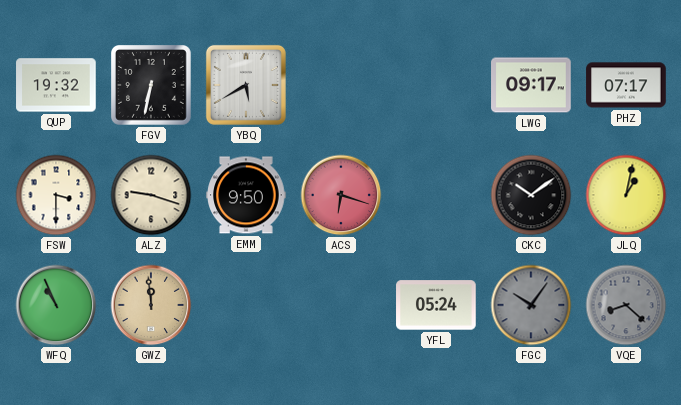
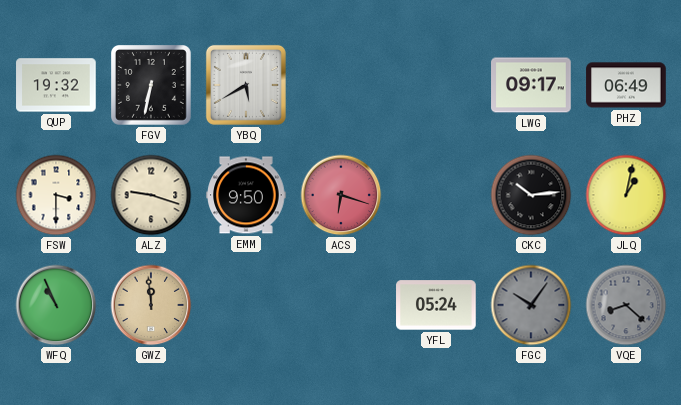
PHZ: 07:17 -> 06:49
CKC: 10:09 -> 10:14
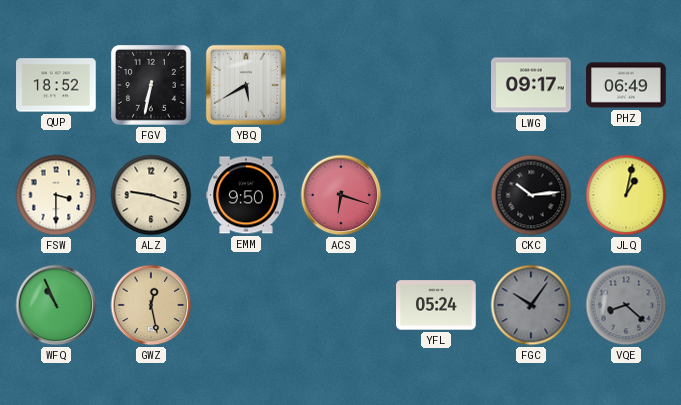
QUP: 19:32 -> 18:52
GWZ: 11:59 -> 12:28
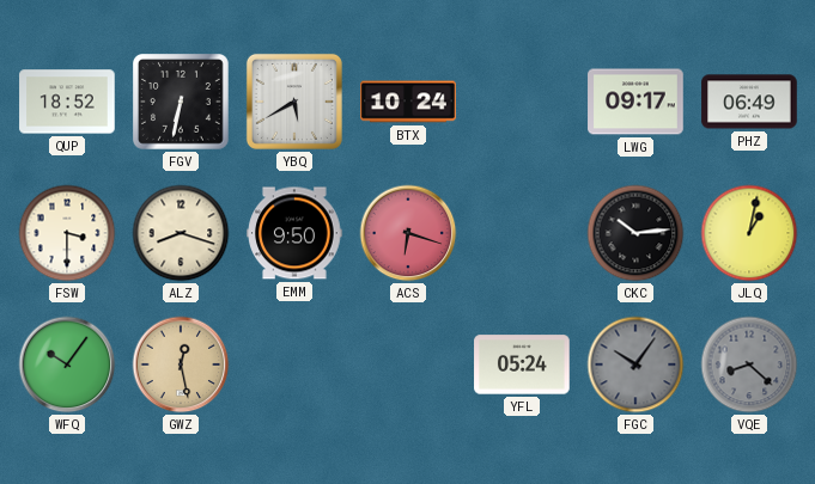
BTX: none -> 10:24
ALZ: 9:18 -> 8:18
WFQ: 10:56 -> 10:06
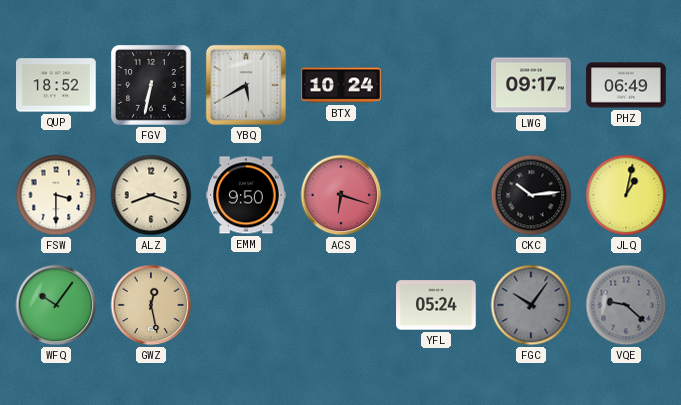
VQE: 8:22 -> 9:22
